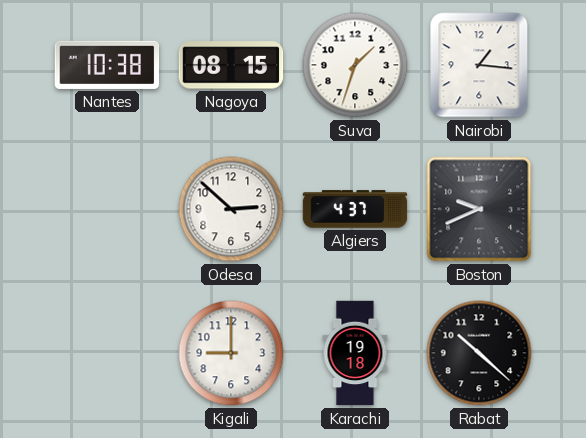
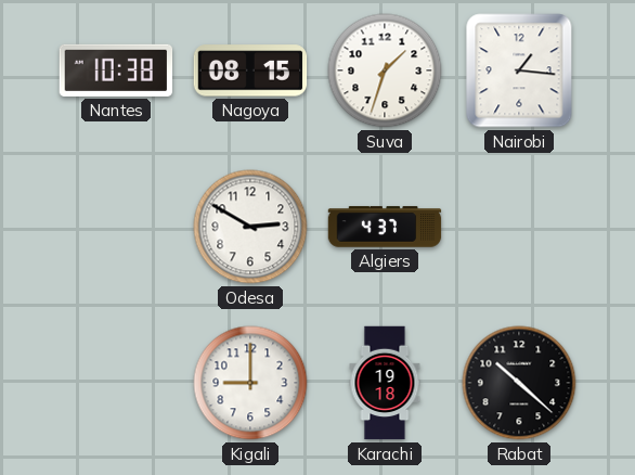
Odesa: 2:52 -> 2:50
Boston: 9:41 -> none
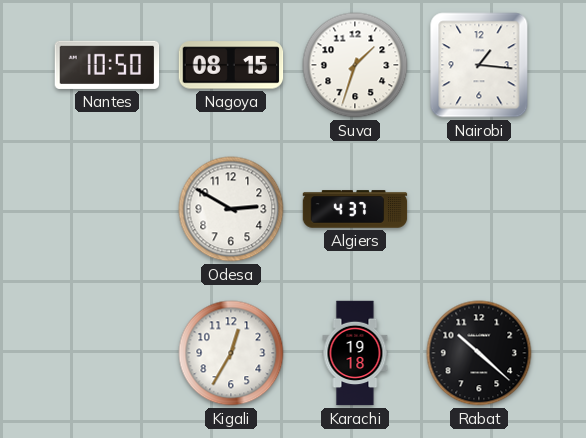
Nantes: 10:38 -> 10:50
Kigali: 9:00 -> 12:35
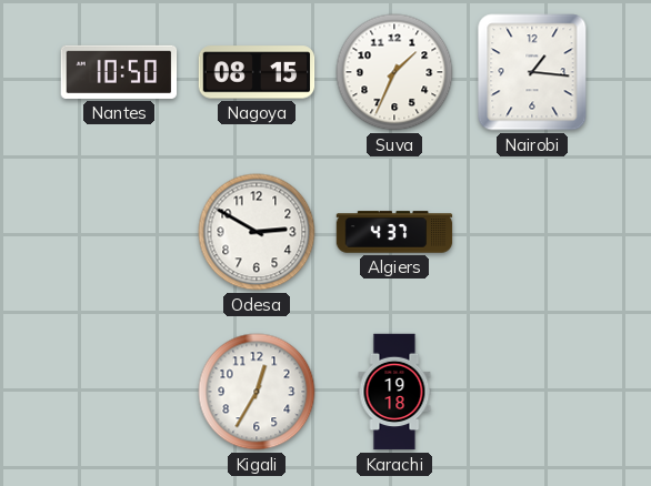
Suva: 1:33 -> 1:34
Rabat: 10:22 -> none
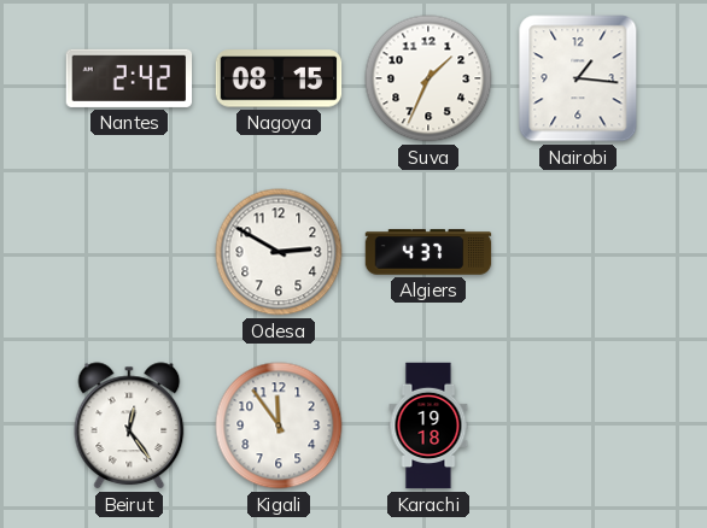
Nantes: 10:50 -> 2:42
Beirut: none -> 12:24
Kigali: 12:35 -> 11:54
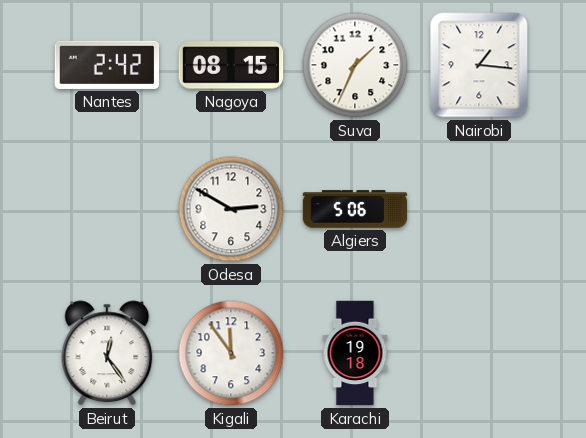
Algiers: 4:37 -> 5:06
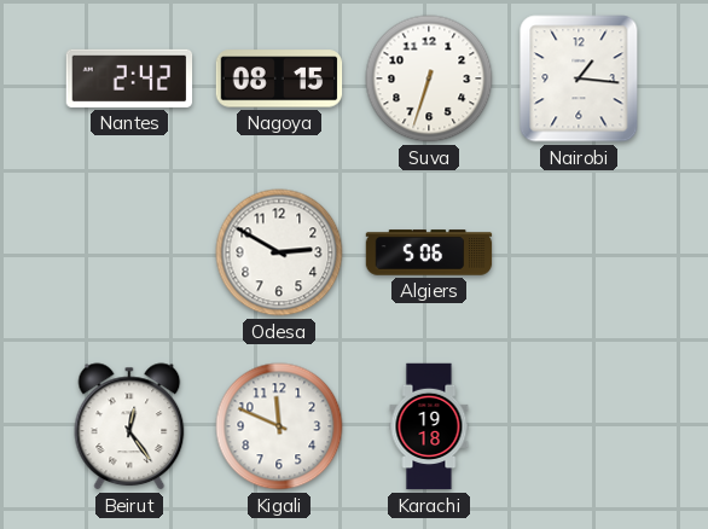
Suva: 1:34 -> 6:33
Kigali: 11:54 -> 11:49
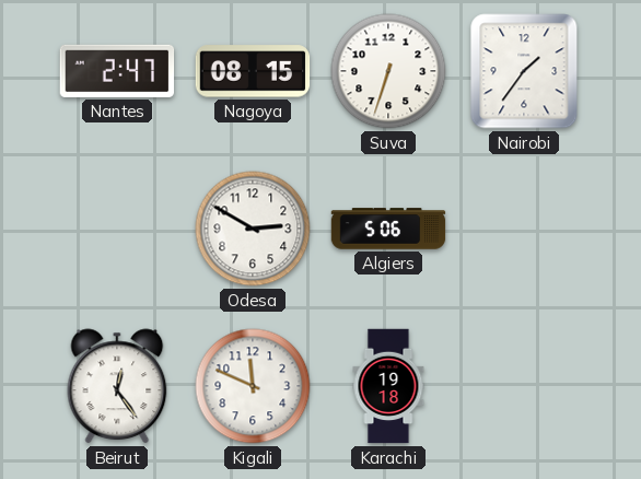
Nantes: 2:42 -> 2:47
Nairobi: 1:16 -> 1:36
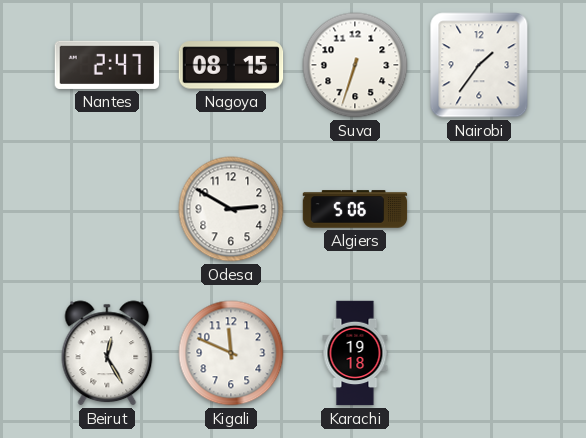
Beirut: 12:24 -> 12:25
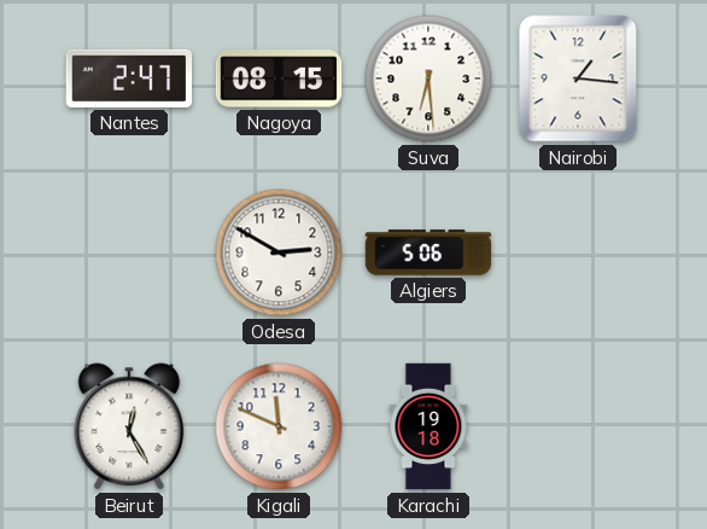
Suva: 6:33 -> 6:29
Nairobi: 1:36 -> 1:16
